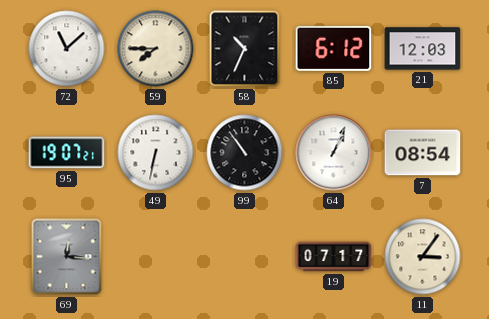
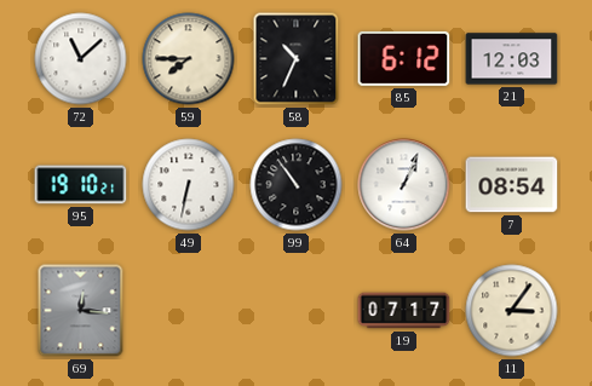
95: 19:07 -> 19:10
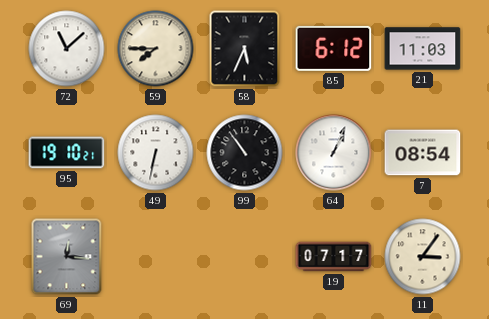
58: 10:34 -> 5:34
21: 12:03 -> 11:03
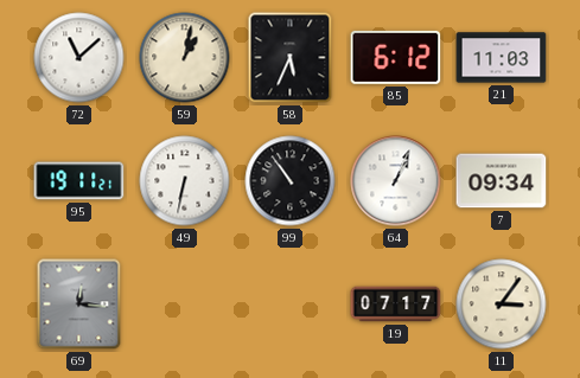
59: 7:45 -> 1:02
95: 19:10 -> 19:11
7: 08:54 -> 09:34
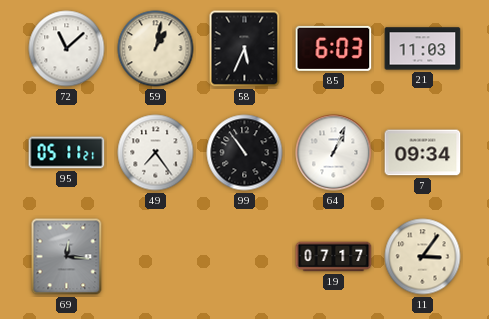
85: 6:12 -> 6:03
95: 19:11 -> 05:11
49: 6:32 -> 7:24
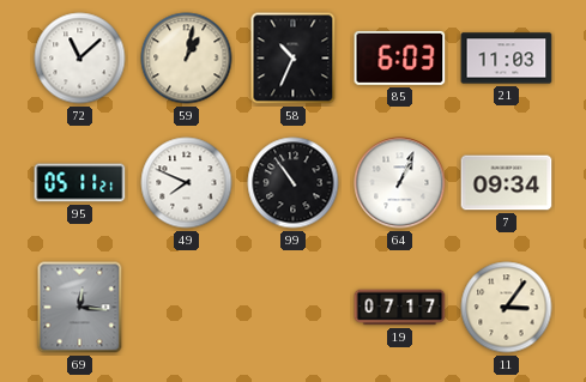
58: 5:34 -> 10:34
49: 7:24 -> 7:49
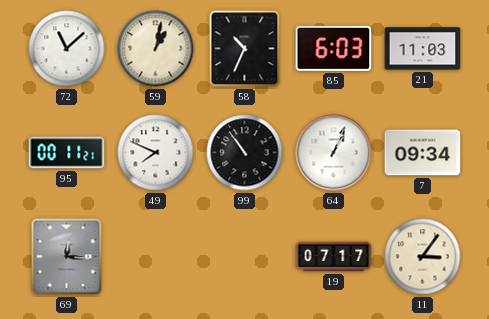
95: 05:11 -> 00:11
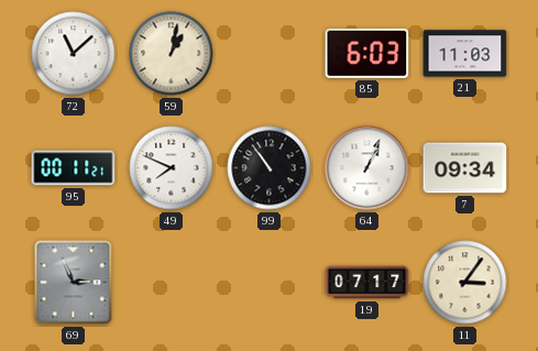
58: 10:34 -> none
69: 12:16 -> 2:56
